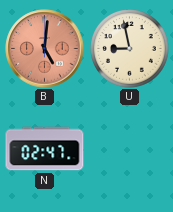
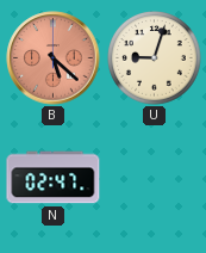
B: 5:01 -> 5:22
U: 8:58 -> 9:03
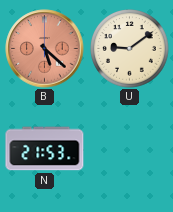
U: 9:03 -> 9:09
N: 02:47 -> 21:53
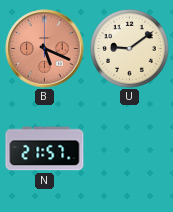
B: 5:22 -> 5:19
N: 21:53 -> 21:57
